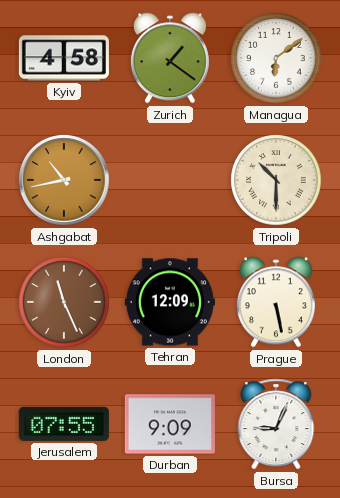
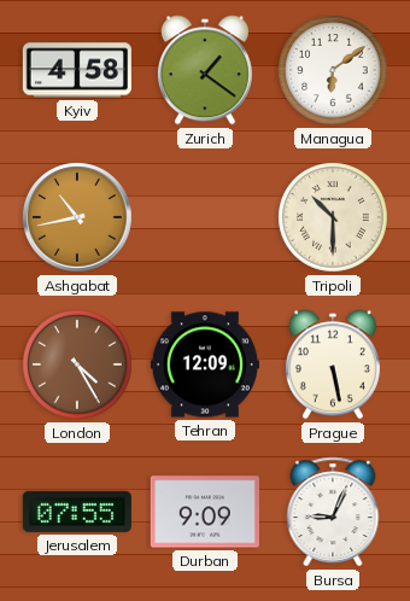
London: 11:26 -> 4:25
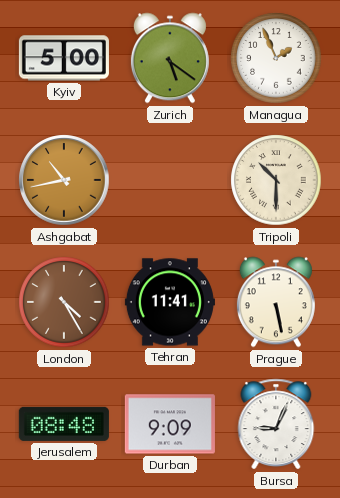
Kyiv: 4:58 -> 5:00
Zurich: 1:21 -> 5:21
Managua: 6:09 -> 1:56
Tehran: 12:09 -> 11:41
Jerusalem: 07:55 -> 08:48
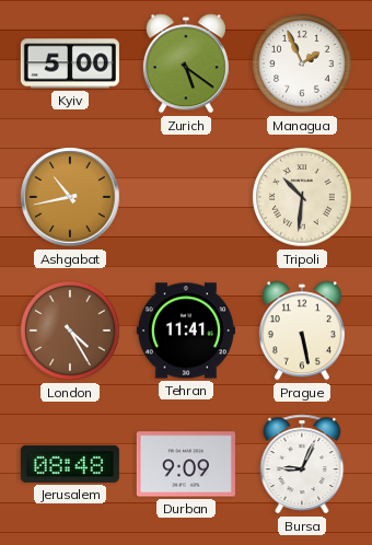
Tripoli: 10:30 -> 10:31
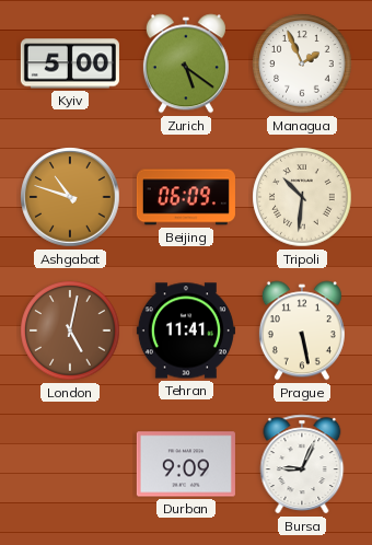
Ashgabat: 10:43 -> 10:48
Beijing: none -> 06:09
London: 4:25 -> 5:02
Jerusalem: 08:48 -> none
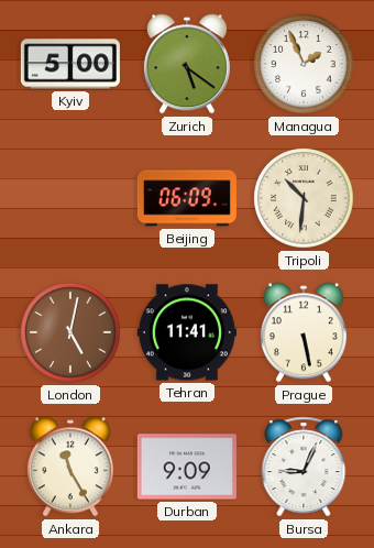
Ashgabat: 10:48 -> none
Ankara: none -> 11:25
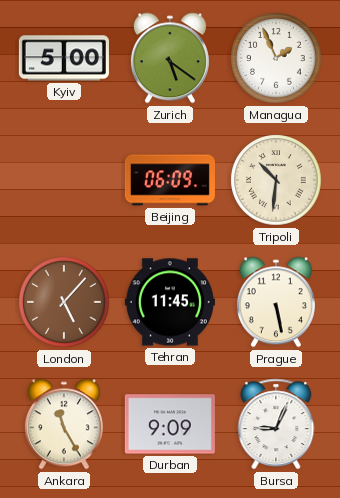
London: 5:02 -> 5:07
Tehran: 11:41 -> 11:45
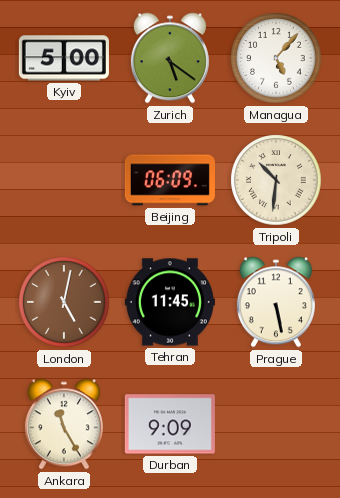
Managua: 1:56 -> 5:07
London: 5:07 -> 5:02
Bursa: 9:04 -> none
